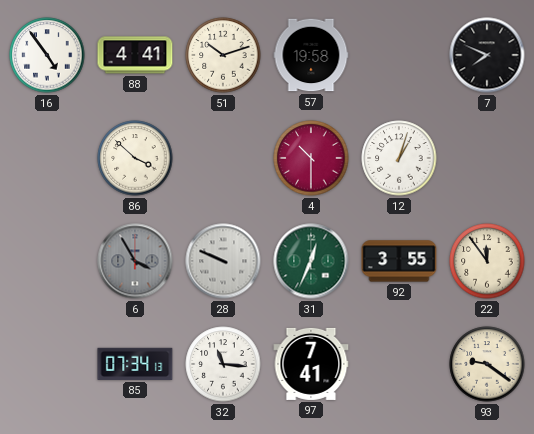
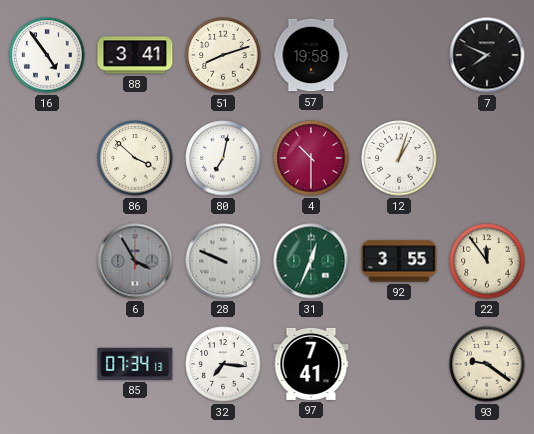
88: 4:41 -> 3:41
51: 10:12 -> 8:12
80: none -> 7:02
32: 11:16 -> 7:16
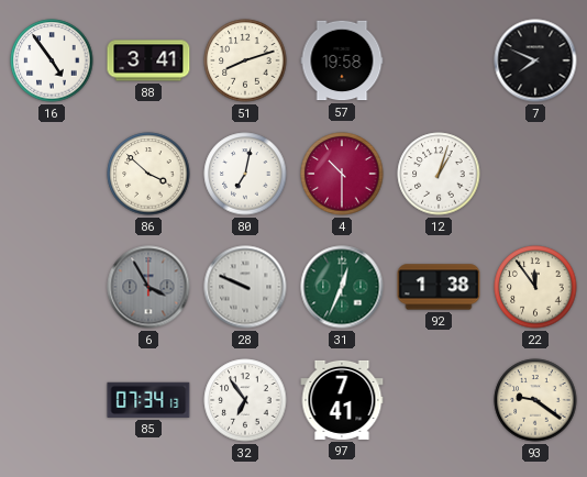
92: 3:55 -> 1:38
32: 7:16 -> 6:54
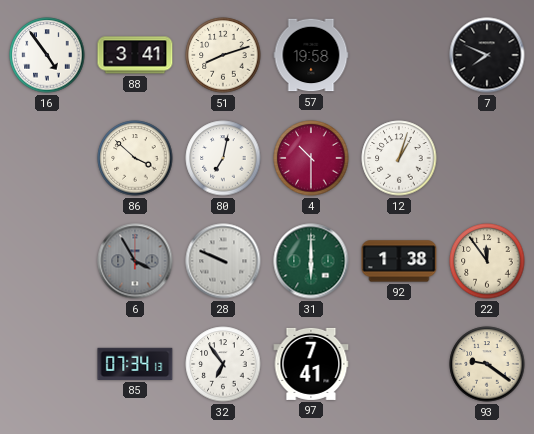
31: 12:34 -> 6:00
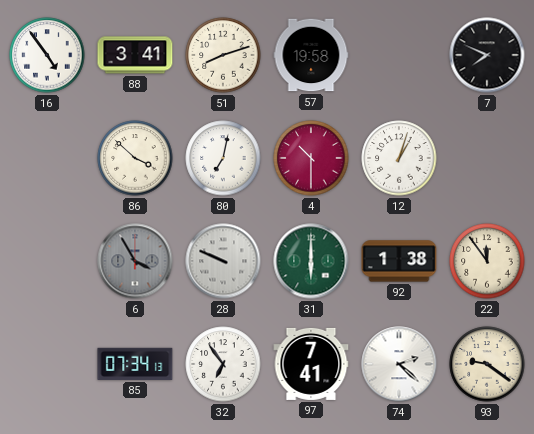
74: none -> 2:22
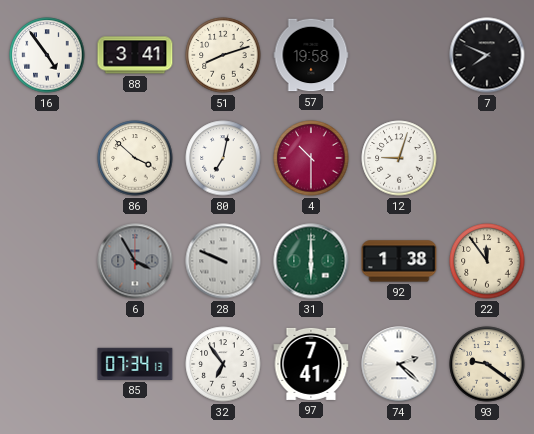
12: 1:03 -> 9:03
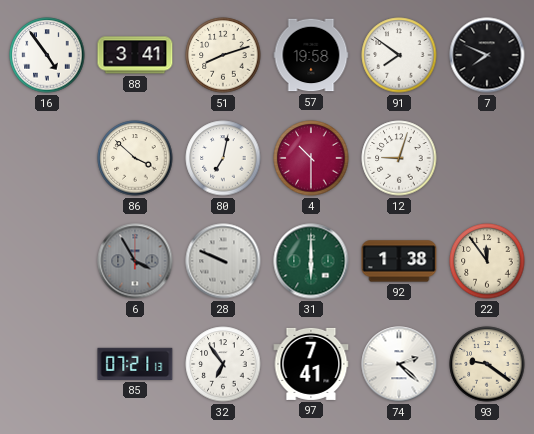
91: none -> 7:51
85: 07:34 -> 07:21
